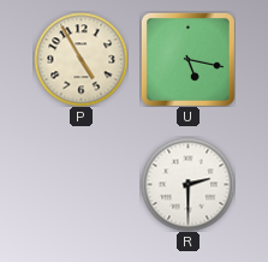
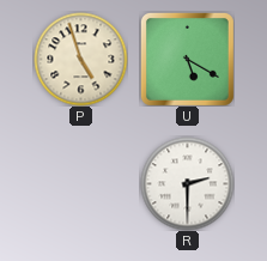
P: 4:55 -> 4:57
U: 5:17 -> 5:20
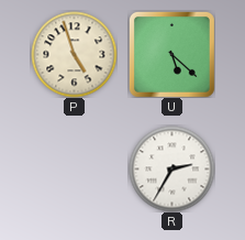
U: 5:20 -> 5:22
R: 2:30 -> 2:35
